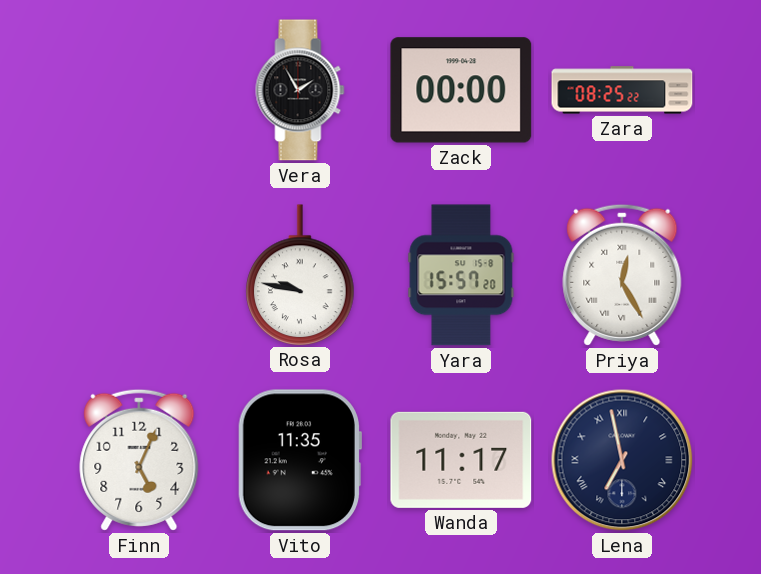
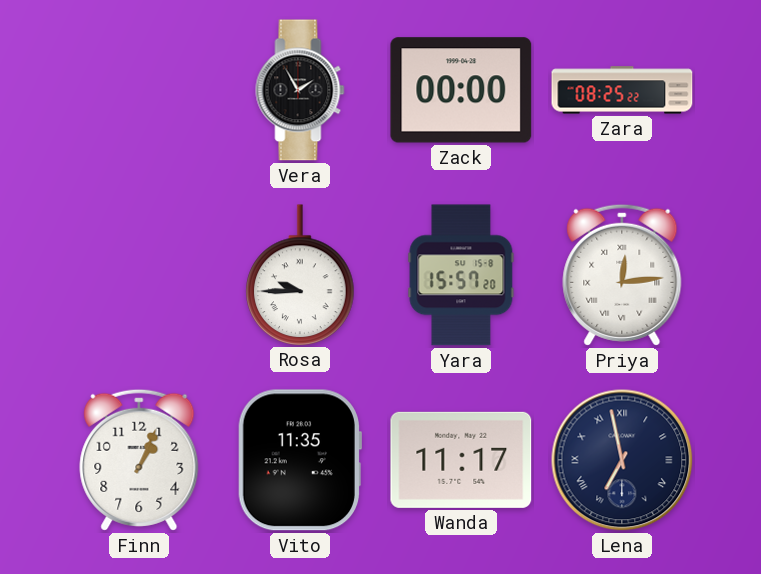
Rosa: 9:47 -> 9:45
Priya: 12:25 -> 12:14
Finn: 5:04 -> 1:04
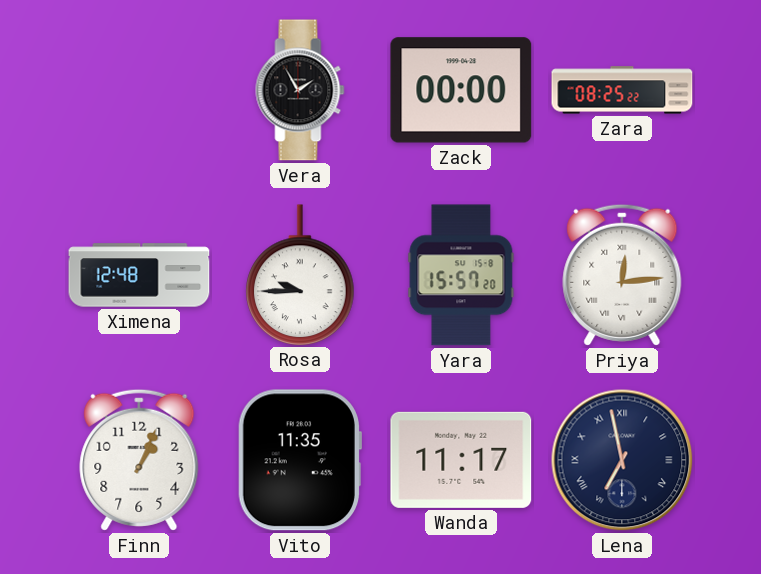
Ximena: none -> 12:48
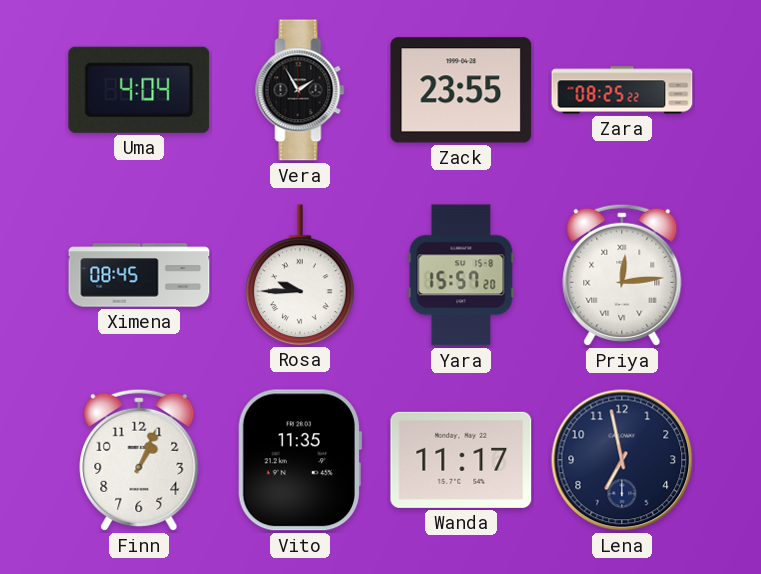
Uma: none -> 4:04
Zack: 00:00 -> 23:55
Ximena: 12:48 -> 08:45
Lena numerals: Roman -> Arabic
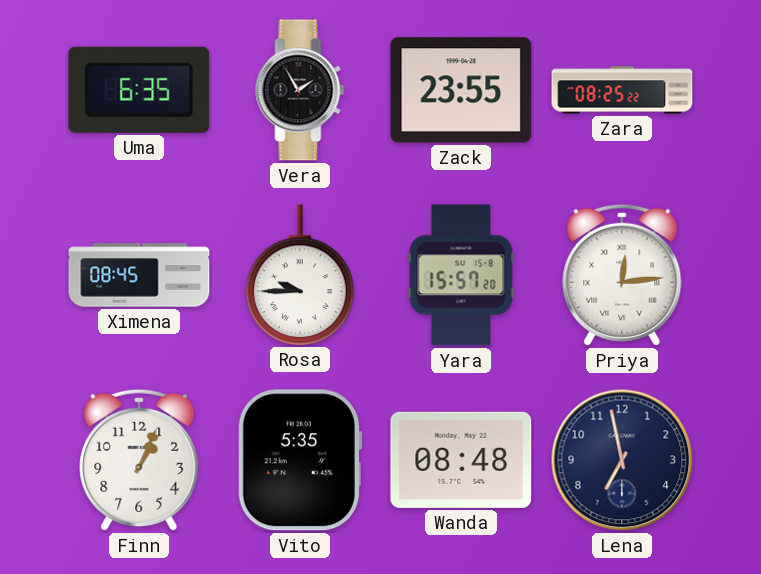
Uma: 4:04 -> 6:35
Vito: 11:35 -> 5:35
Wanda: 11:17 -> 08:48
